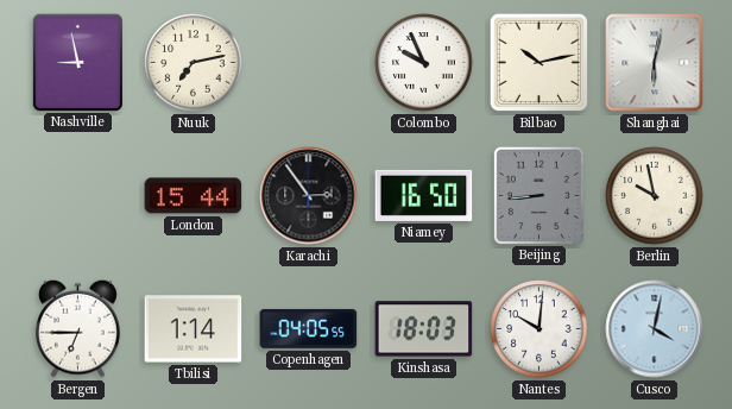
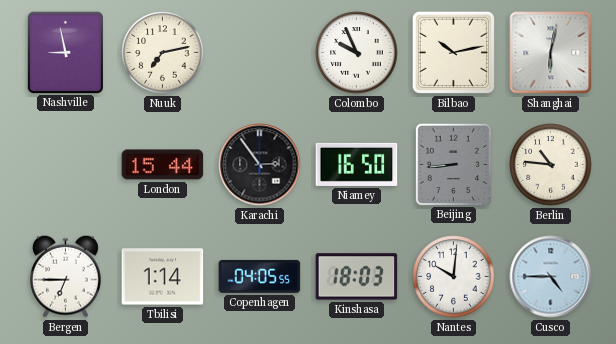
Berlin: 9:58 -> 10:46
Cusco: 4:02 -> 4:45
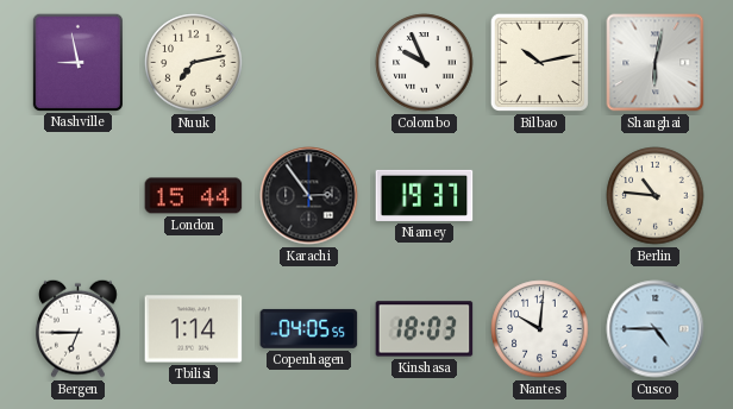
Niamey: 16:50 -> 19:37
Beijing: 8:44 -> none
